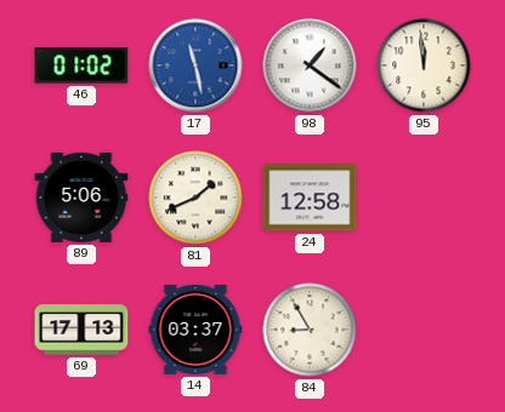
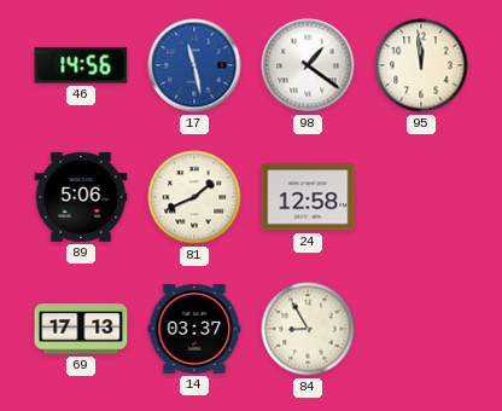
46: 01:02 -> 14:56
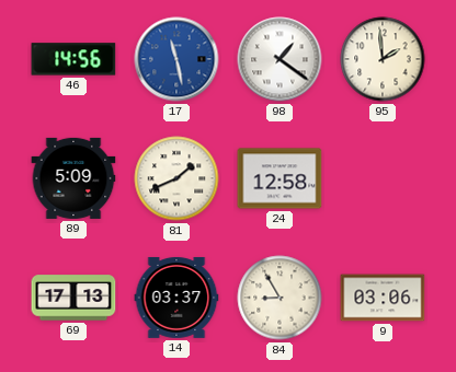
95: 11:59 -> 1:59
89: 5:06 -> 5:09
9: none -> 03:06
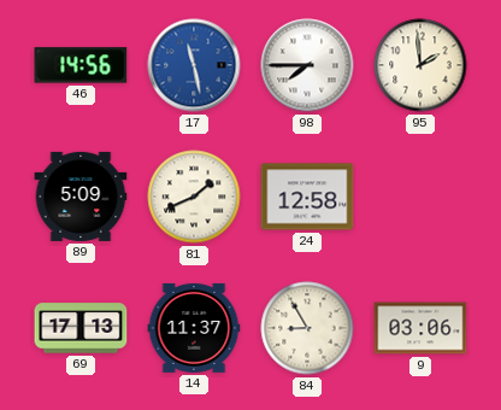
98: 1:21 -> 7:45
14: 03:37 -> 11:37
